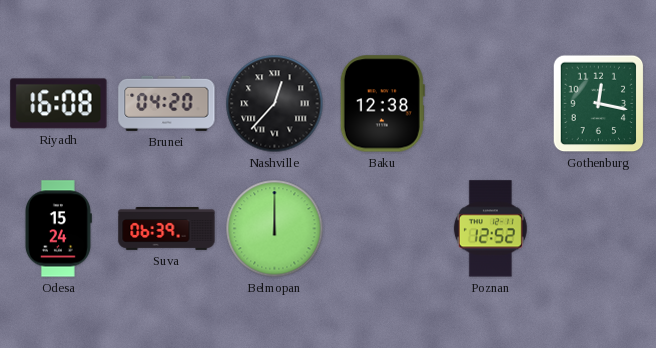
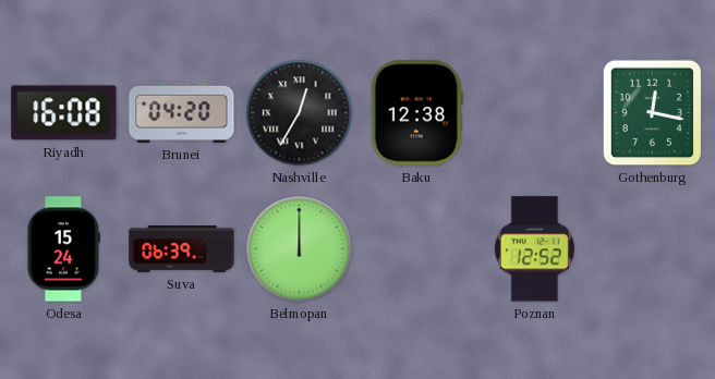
Nashville: 12:37 -> 12:35
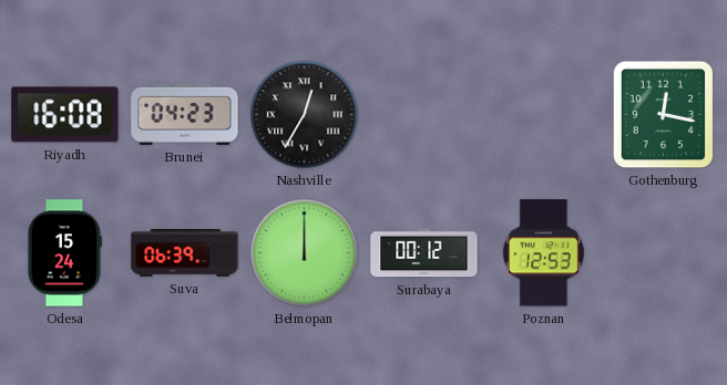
Brunei: 04:20 -> 04:23
Baku: 12:38 -> none
Surabaya: none -> 00:12
Poznan: 12:52 -> 12:53
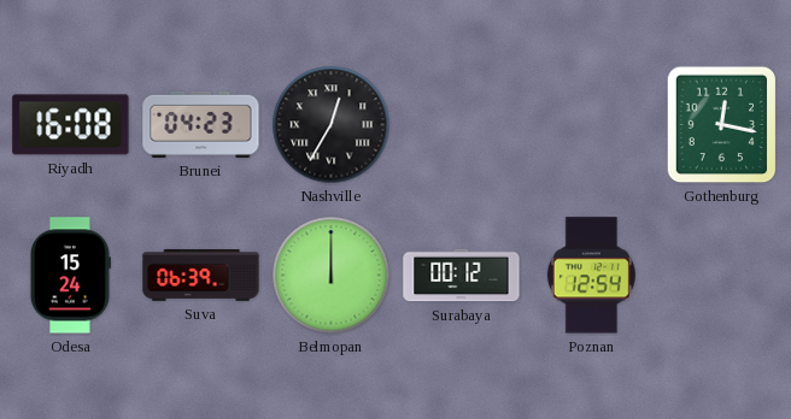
Poznan: 12:53 -> 12:54
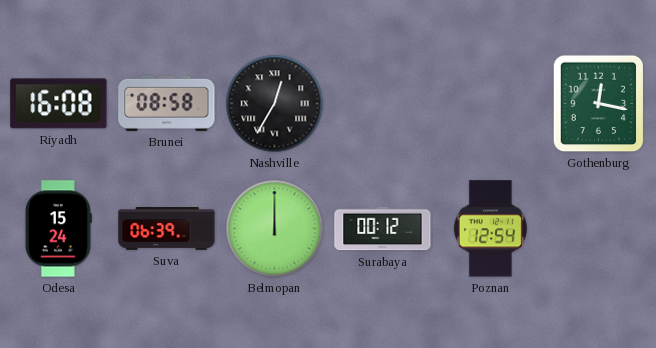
Brunei: 04:23 -> 08:58
